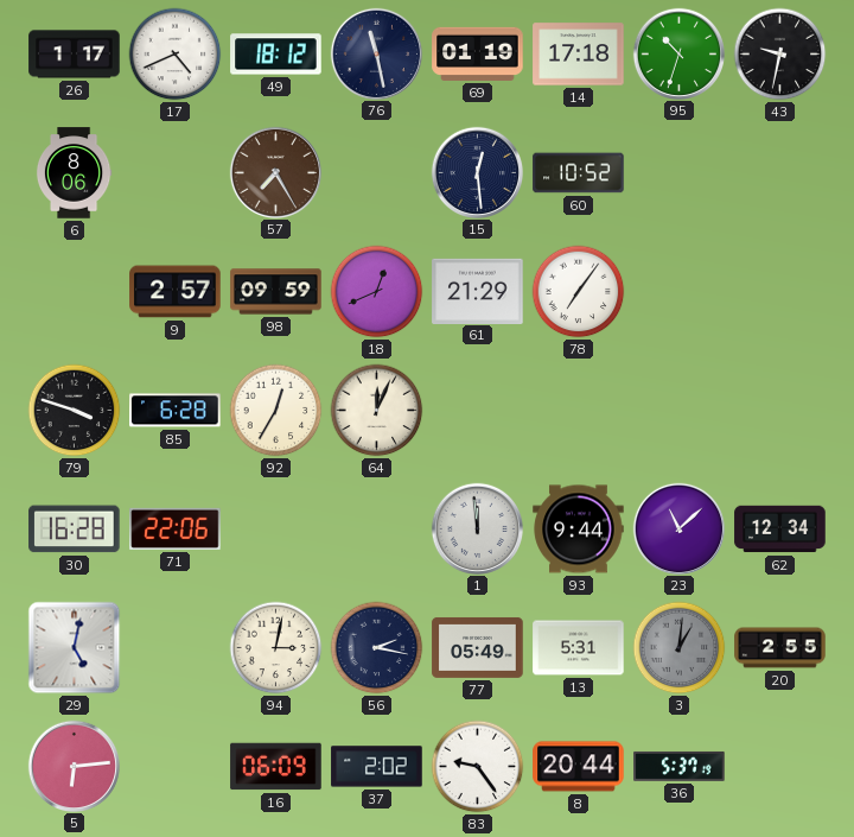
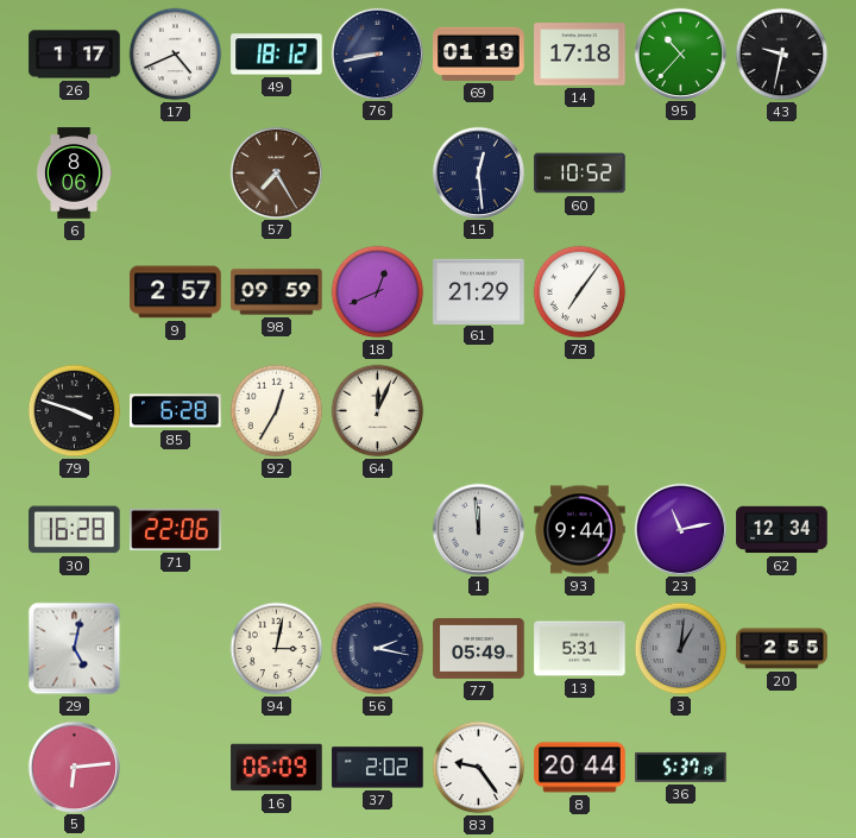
76: 11:28 -> 8:43
95: 10:33 -> 10:37
23: 11:08 -> 11:13
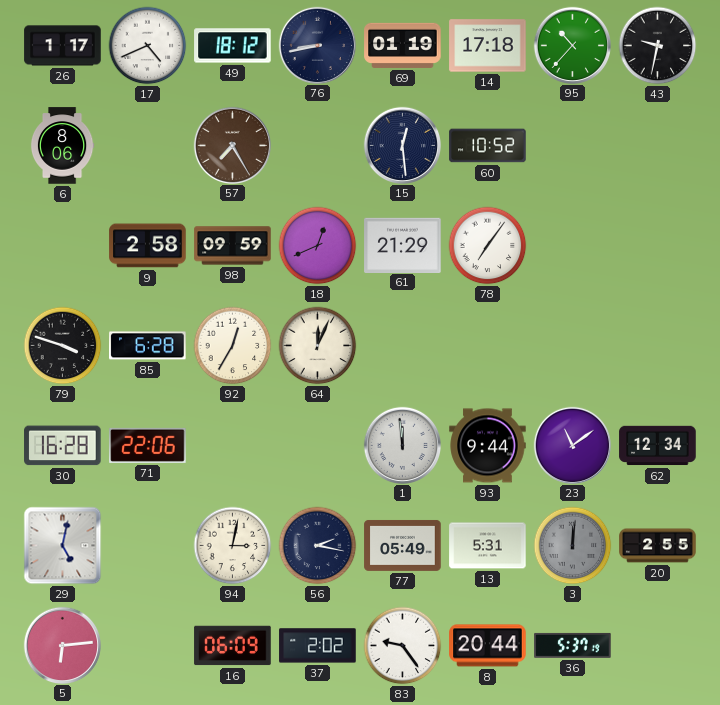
9: 2:57 -> 2:58
23: 11:13 -> 11:09
3: 1:01 -> 12:01
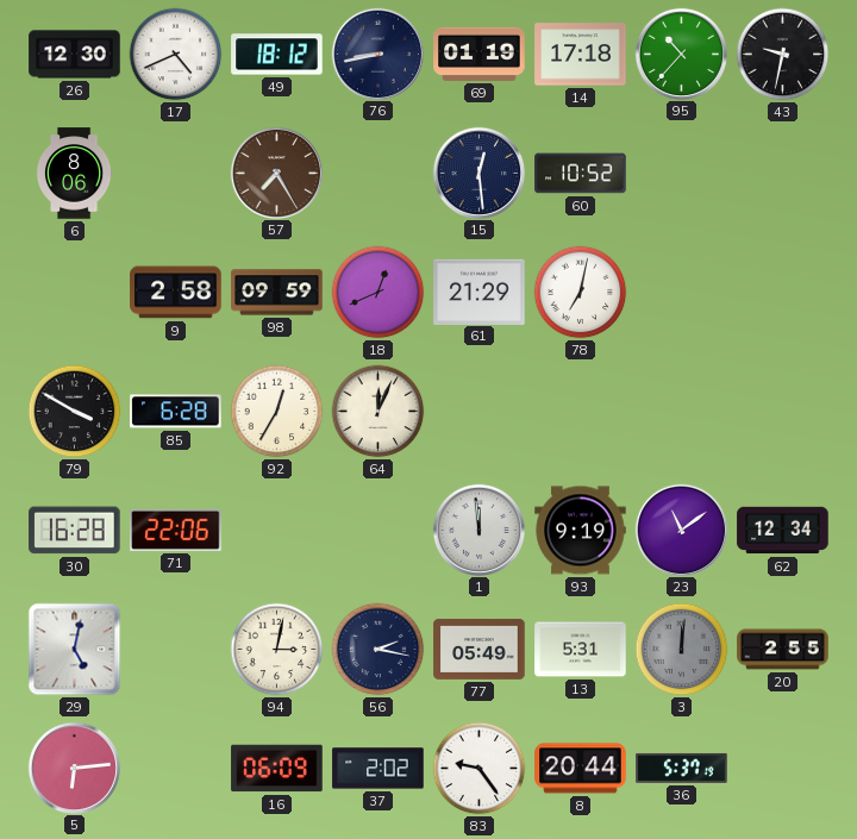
26: 1:17 -> 12:30
78: 7:06 -> 7:02
79: 3:48 -> 3:50
93: 9:44 -> 9:19
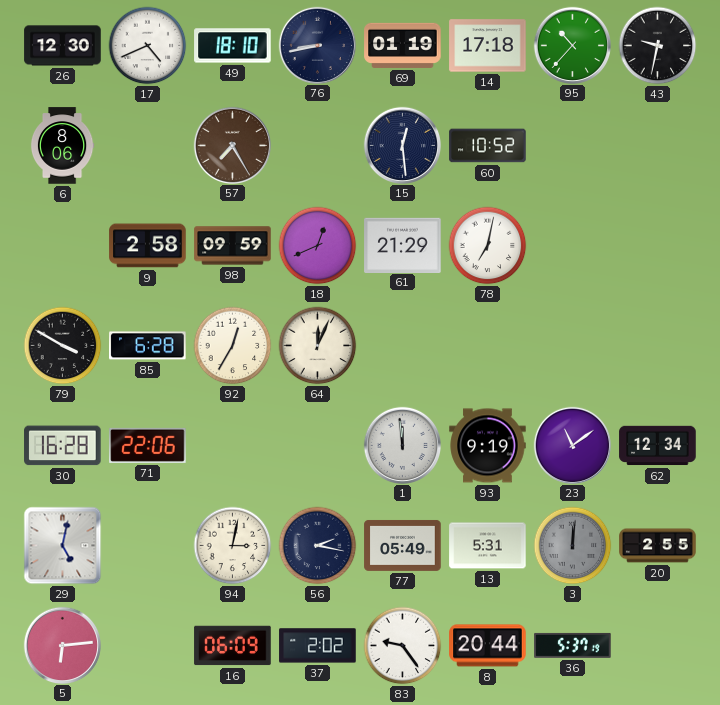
49: 18:12 -> 18:10
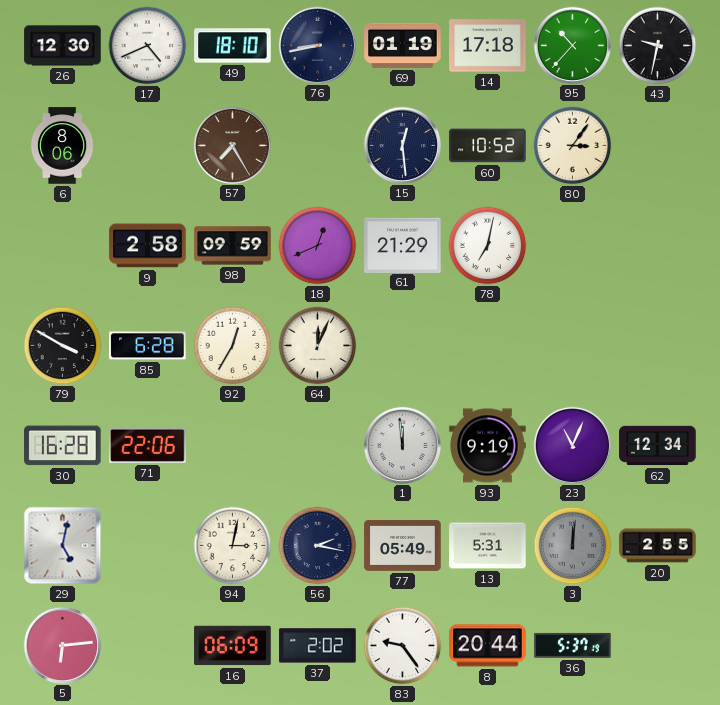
80: none -> 3:06
23: 11:09 -> 11:04
